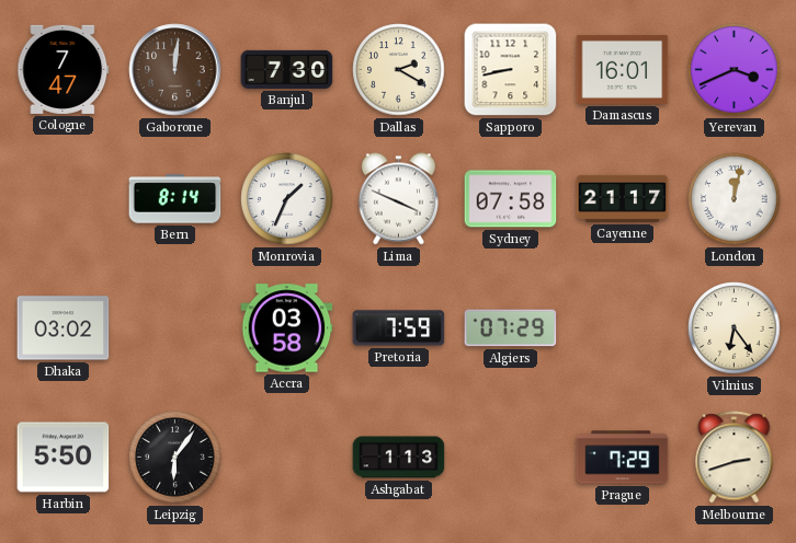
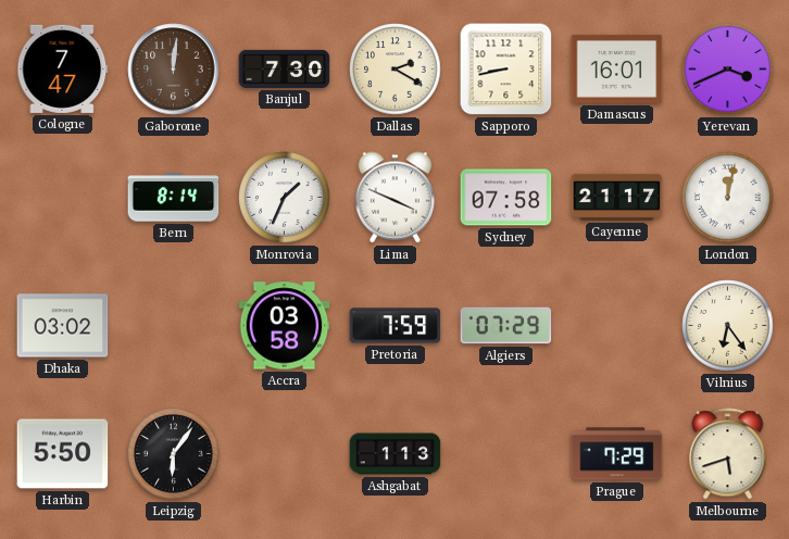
Melbourne: 2:42 -> 5:42
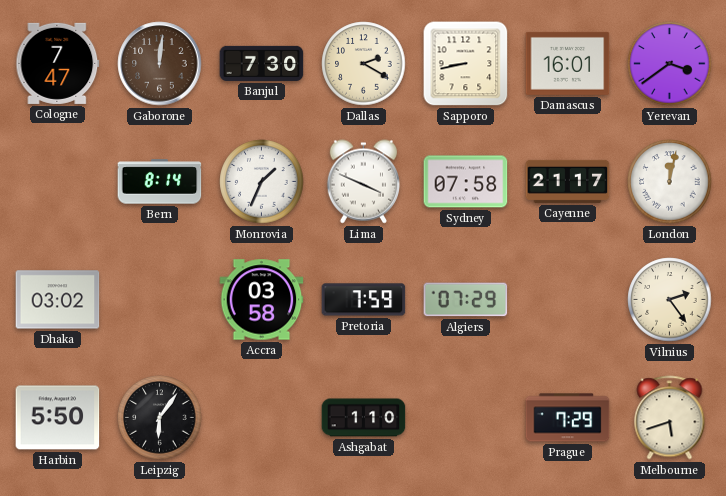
Yerevan: 3:41 -> 3:39
Vilnius: 6:24 -> 2:24
Ashgabat: 1:13 -> 1:10
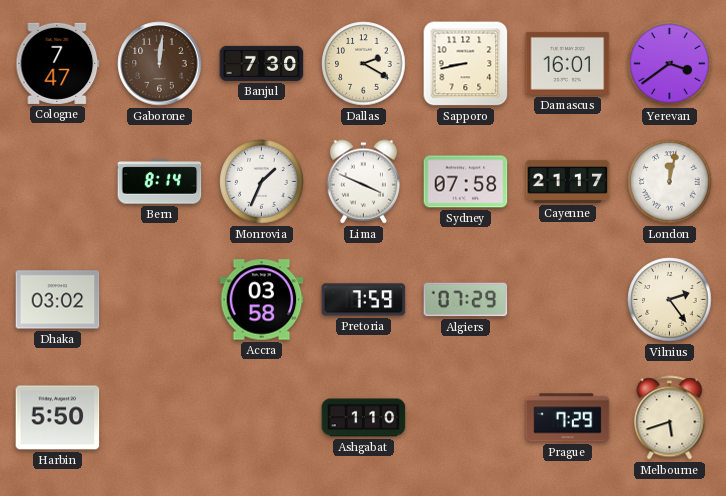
Leipzig: 6:06 -> none
